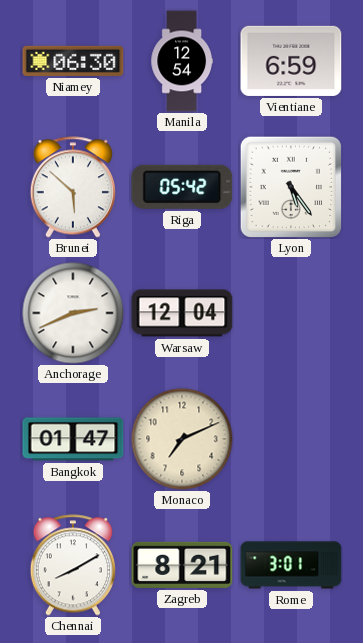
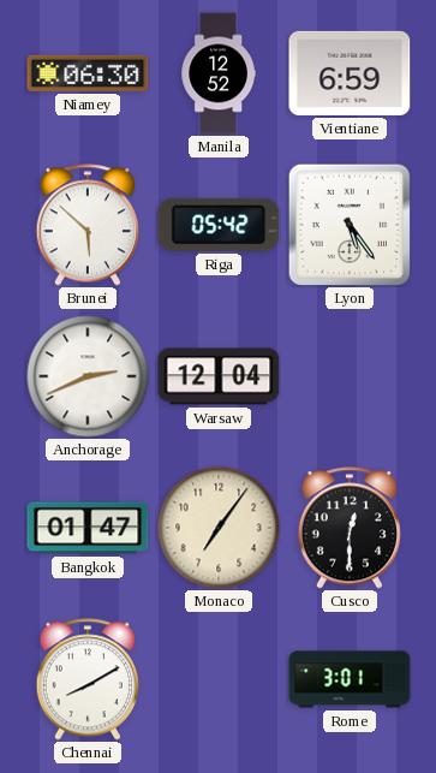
Manila: 12:54 -> 12:52
Monaco: 7:11 -> 7:06
Cusco: none -> 12:30
Zagreb: 8:21 -> none
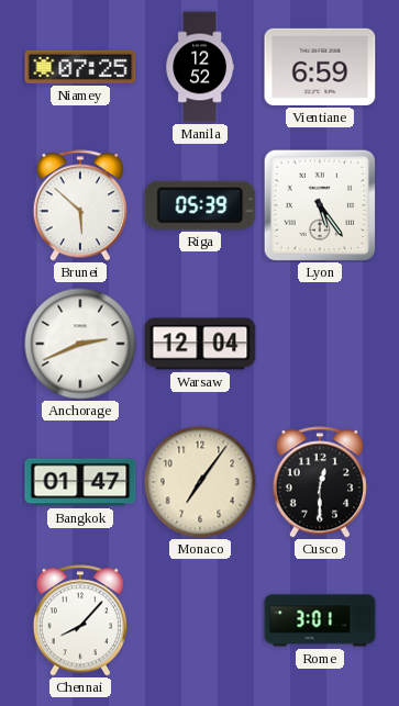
Niamey: 06:30 -> 07:25
Riga: 05:42 -> 05:39
Chennai: 8:10 -> 8:07
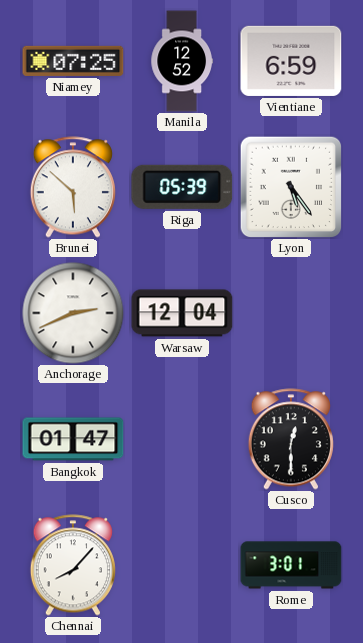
Monaco: 7:06 -> none
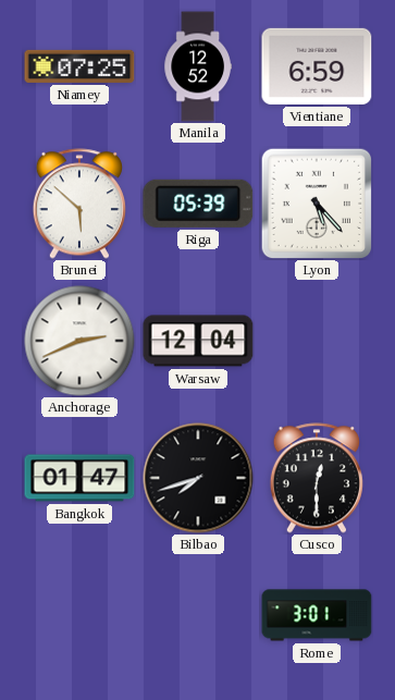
Lyon: 5:24 -> 5:23
Bilbao: none -> 7:42
Chennai: 8:07 -> none
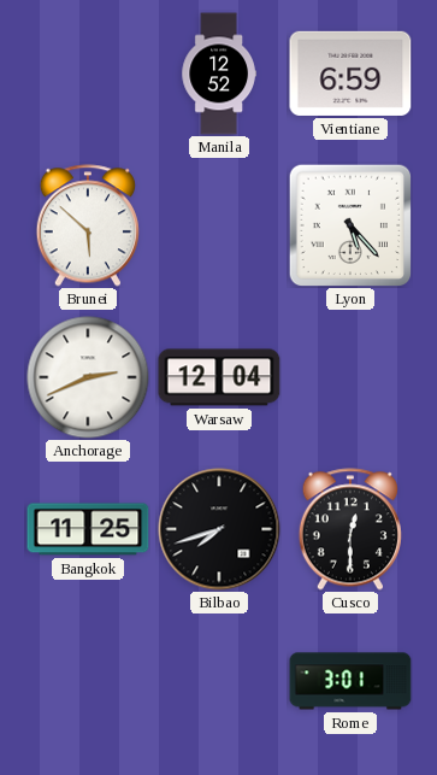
Niamey: 07:25 -> none
Riga: 05:39 -> none
Bangkok: 01:47 -> 11:25
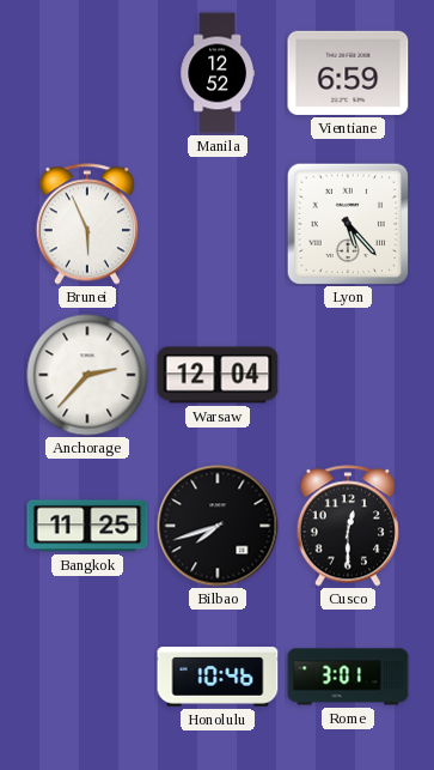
Brunei: 5:52 -> 5:56
Anchorage: 2:41 -> 2:37
Honolulu: none -> 10:46
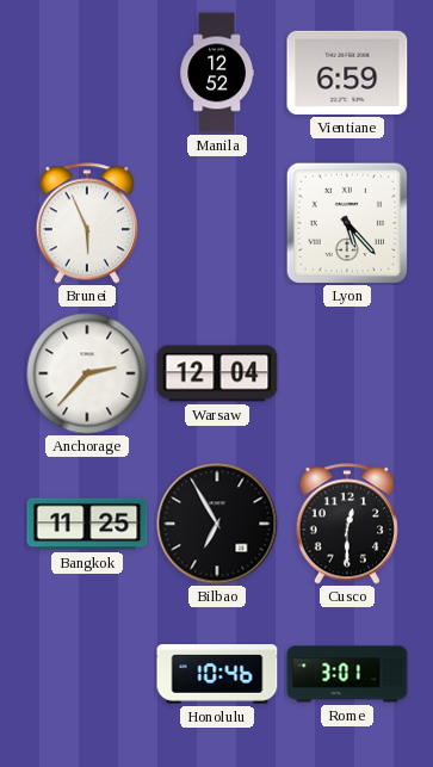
Bilbao: 7:42 -> 6:55
